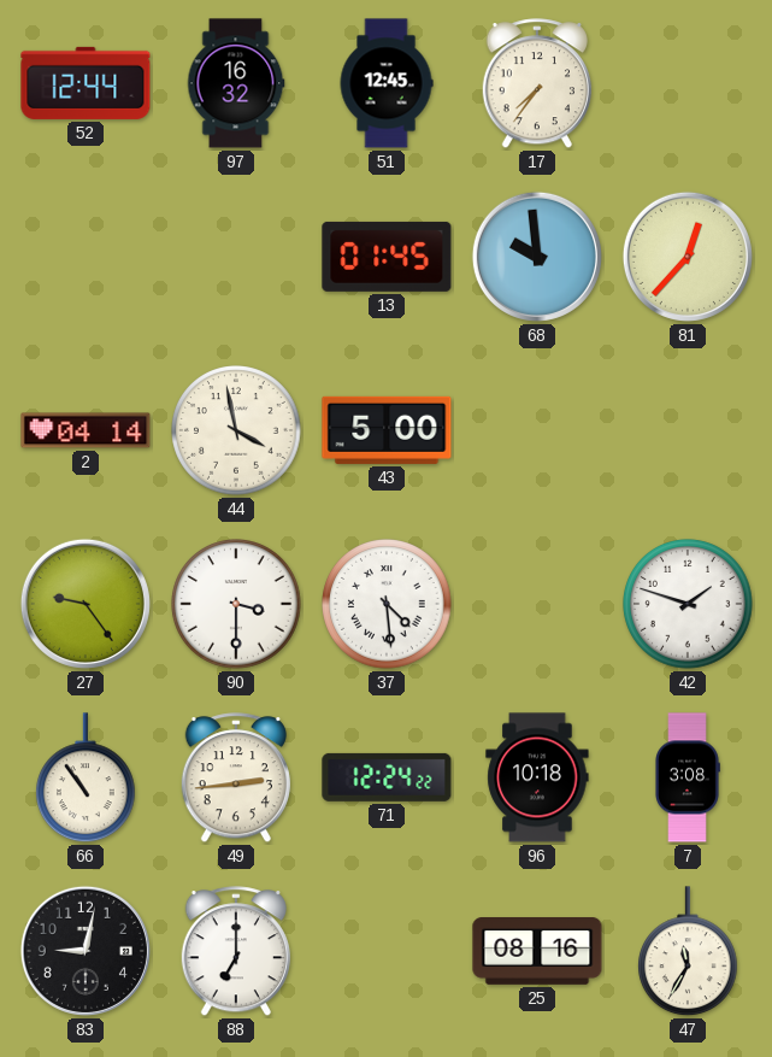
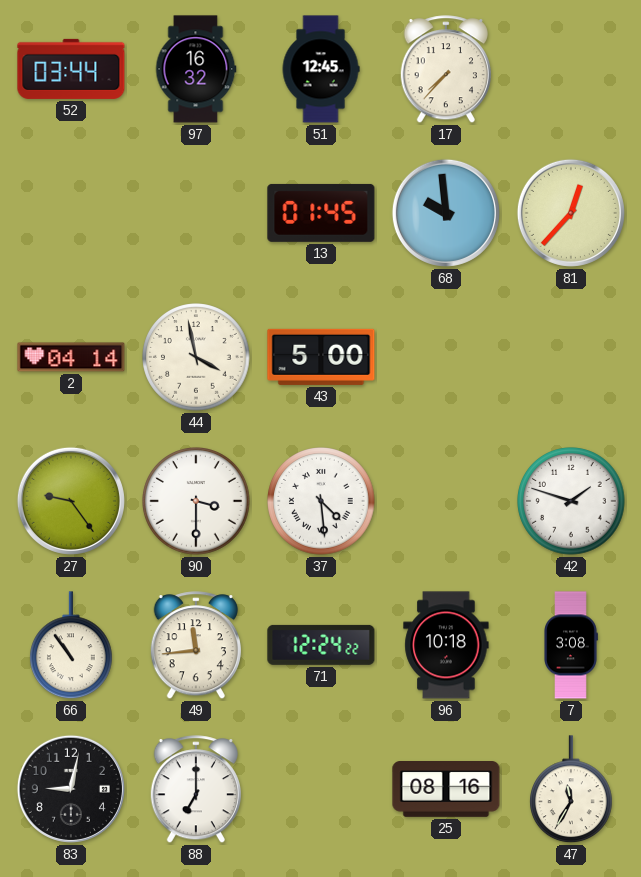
52: 12:44 -> 03:44
17: 7:36 -> 7:37
49: 2:44 -> 11:44
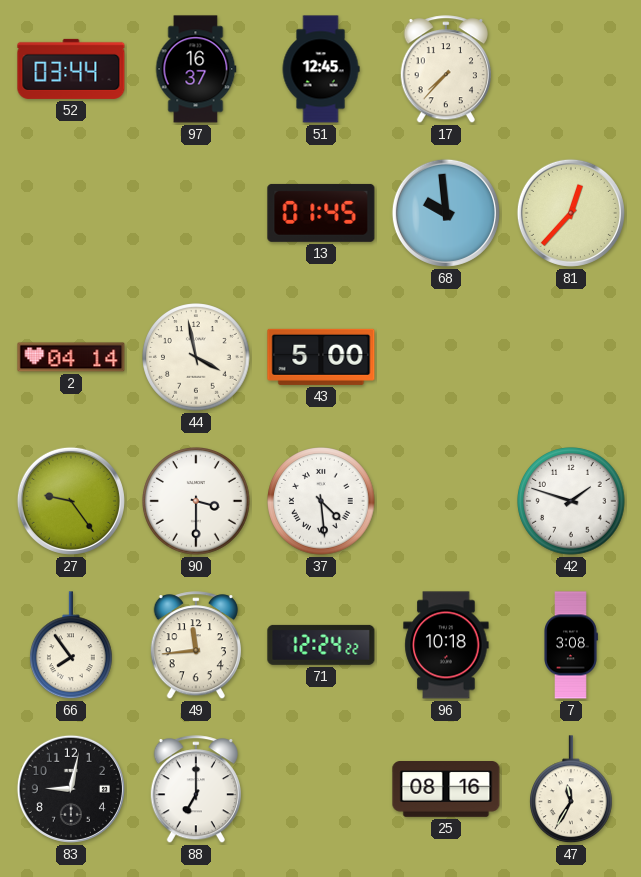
97: 16:32 -> 16:37
66: 10:54 -> 7:54
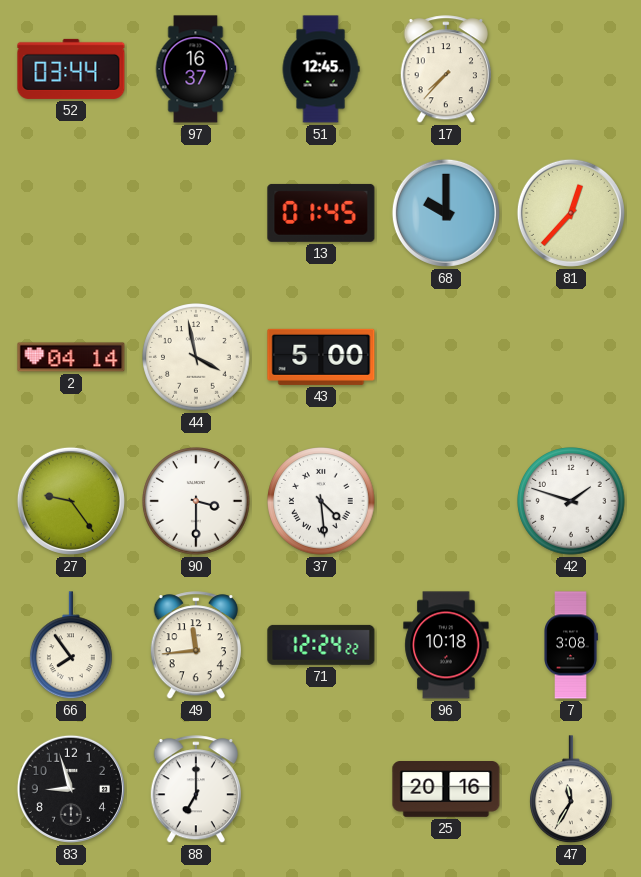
68: 9:59 -> 10:00
83: 9:02 -> 8:57
25: 08:16 -> 20:16
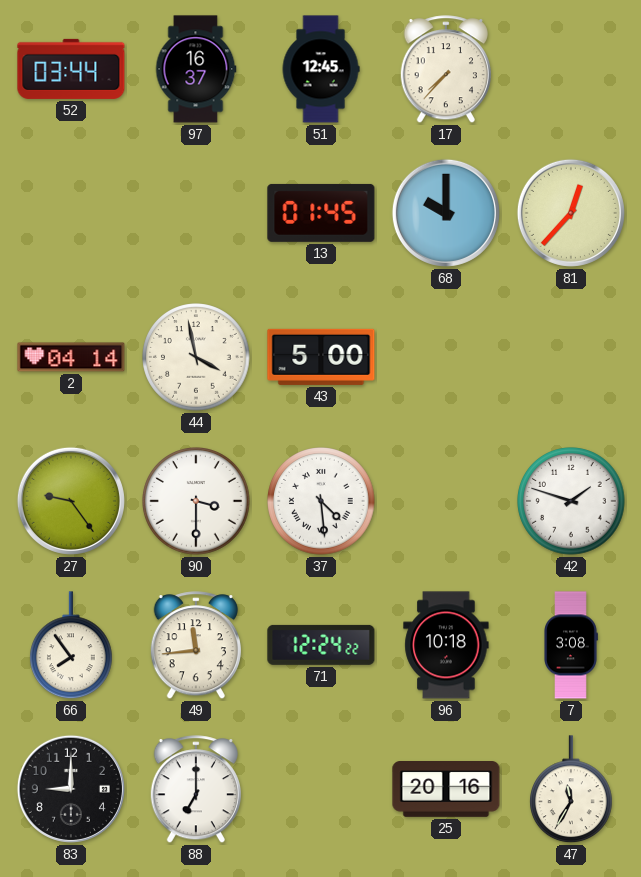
83: 8:57 -> 9:00
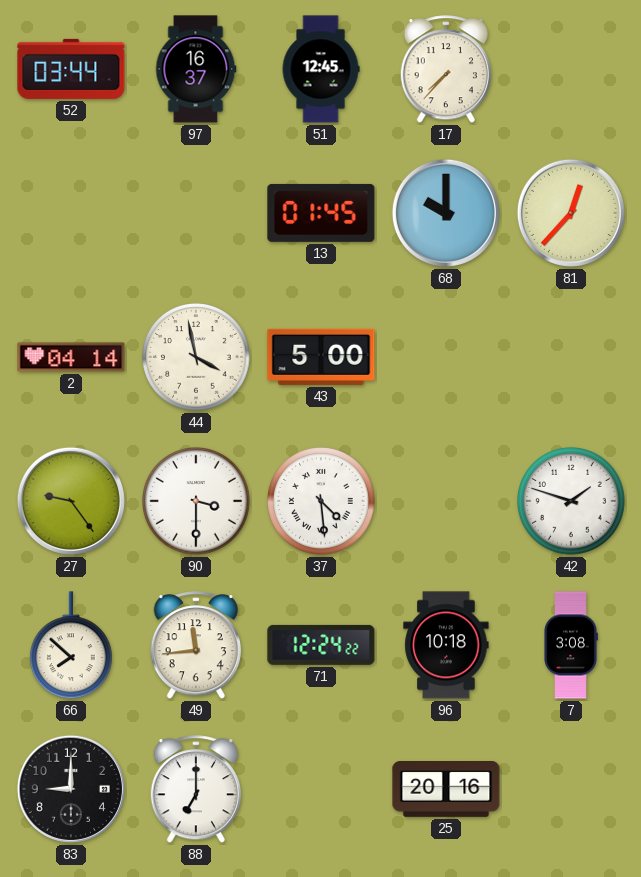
66: 7:54 -> 7:52
47: 11:35 -> none
